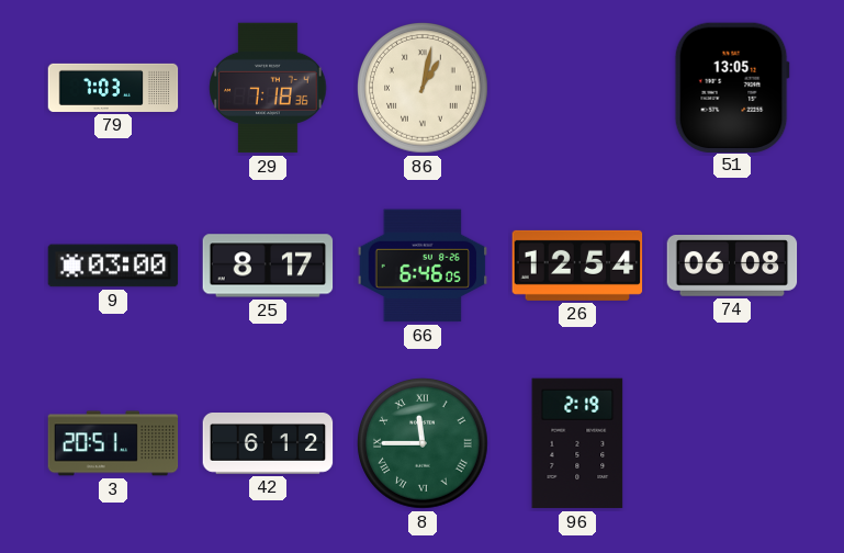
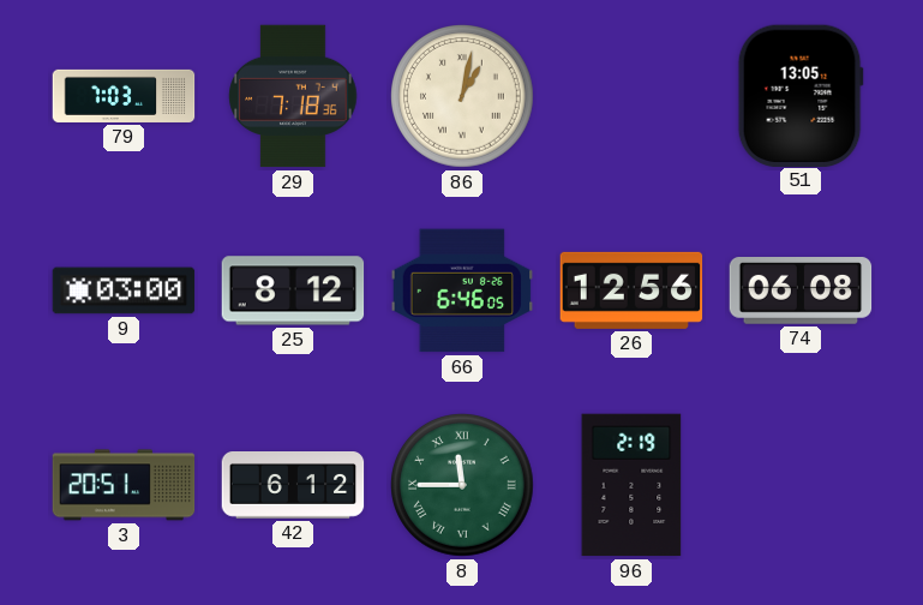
25: 8:17 -> 8:12
26: 12:54 -> 12:56
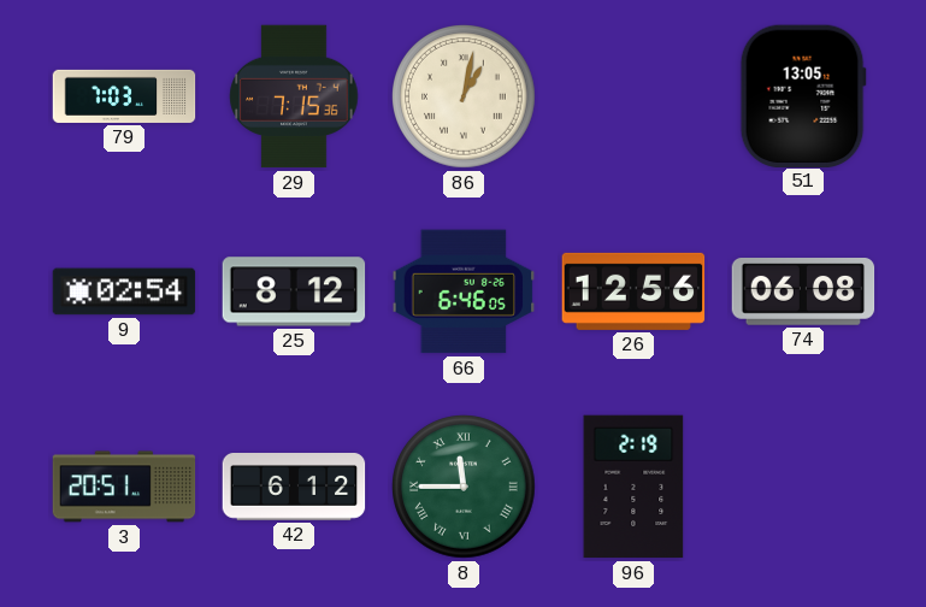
29: 7:18 -> 7:15
9: 03:00 -> 02:54
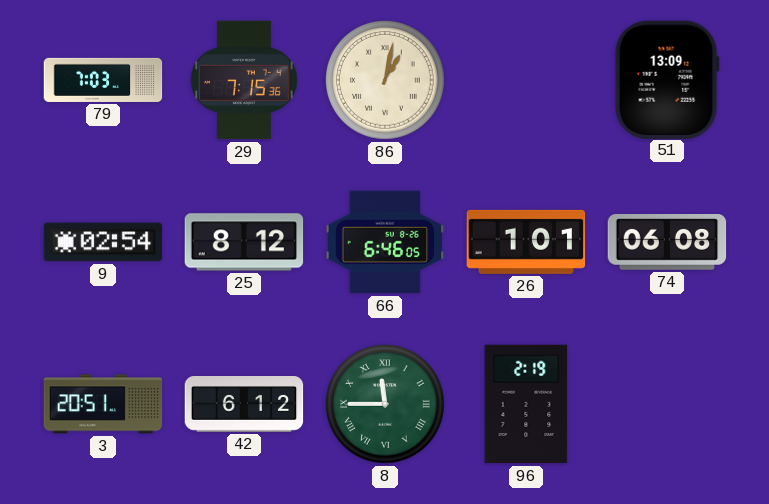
51: 13:05 -> 13:09
26: 12:56 -> 1:01
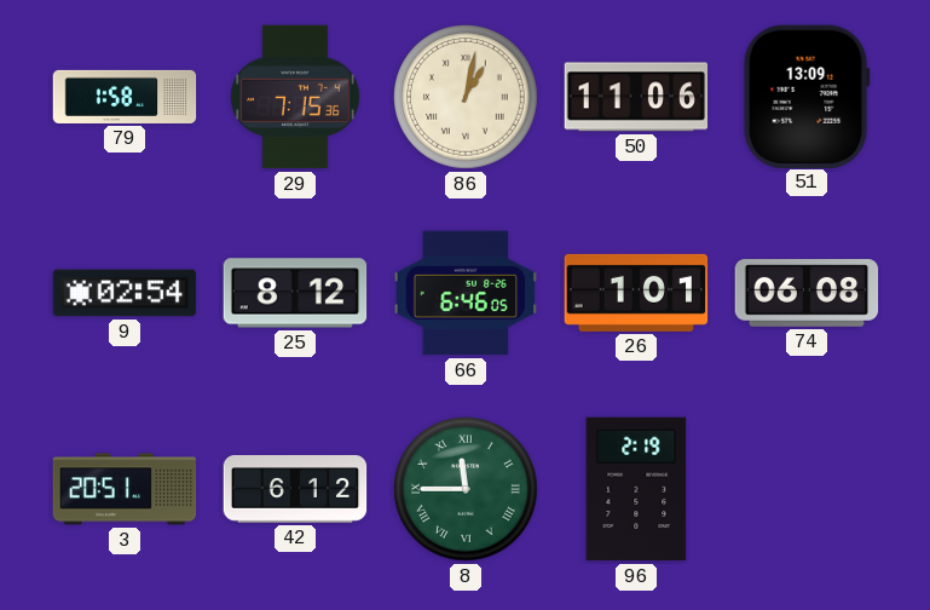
79: 7:03 -> 1:58
50: none -> 11:06
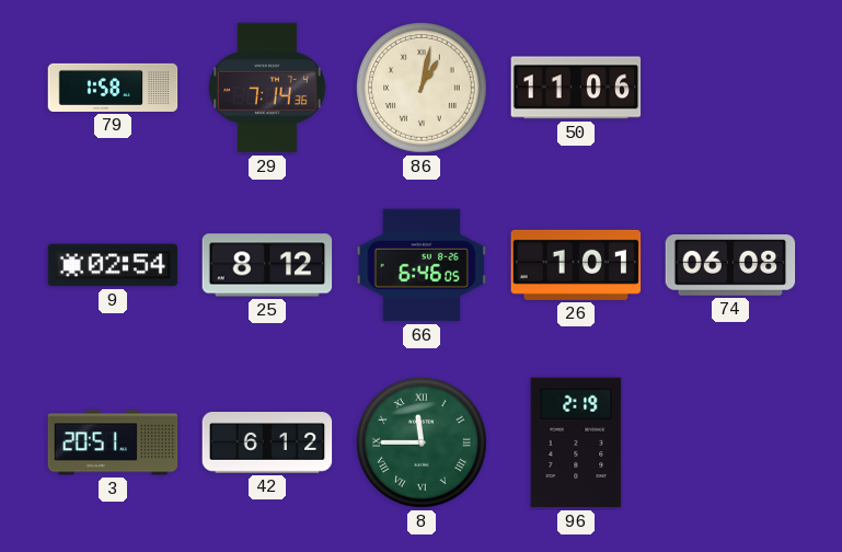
29: 7:15 -> 7:14
51: 13:09 -> none
